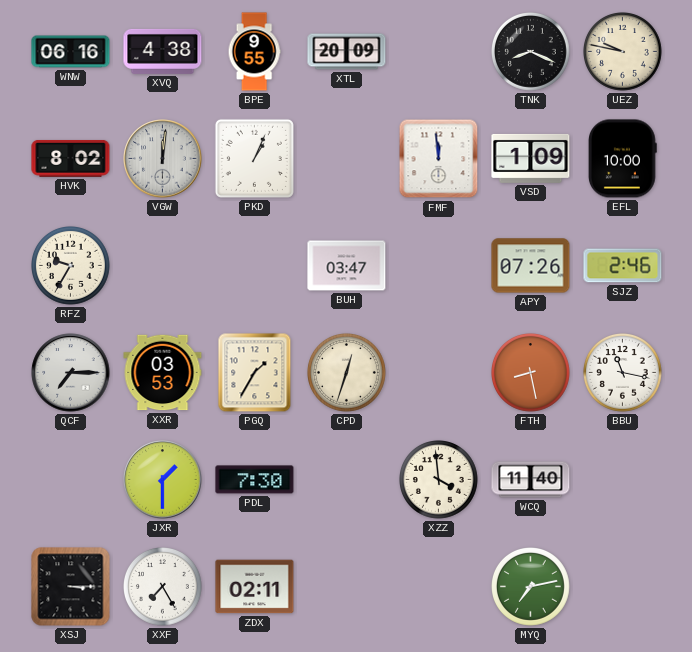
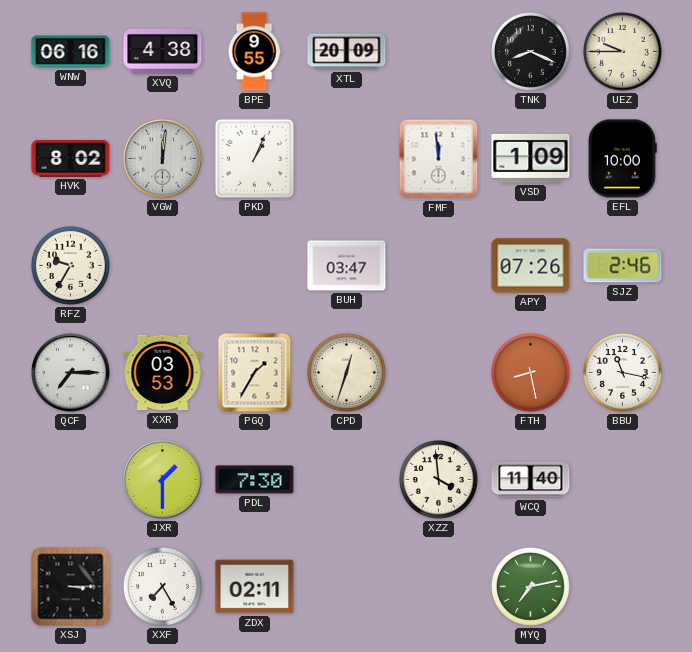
UEZ: 9:47 -> 9:45
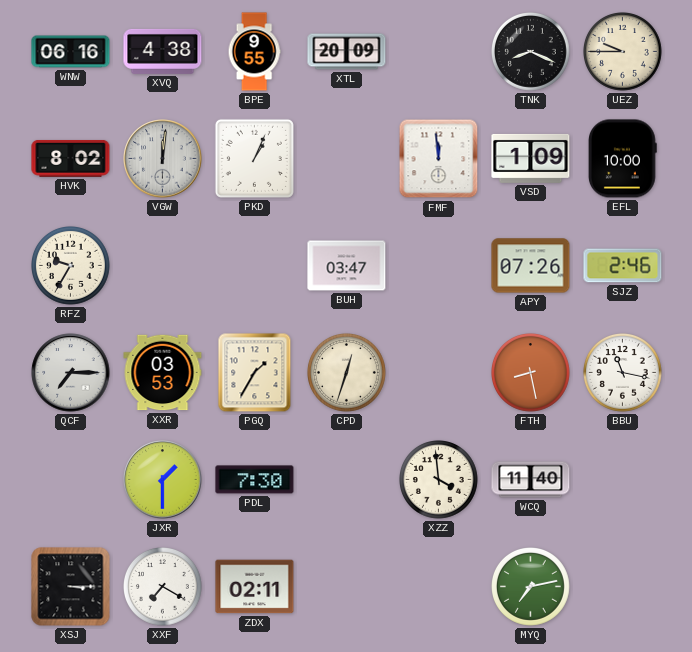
XXF: 7:25 -> 7:20
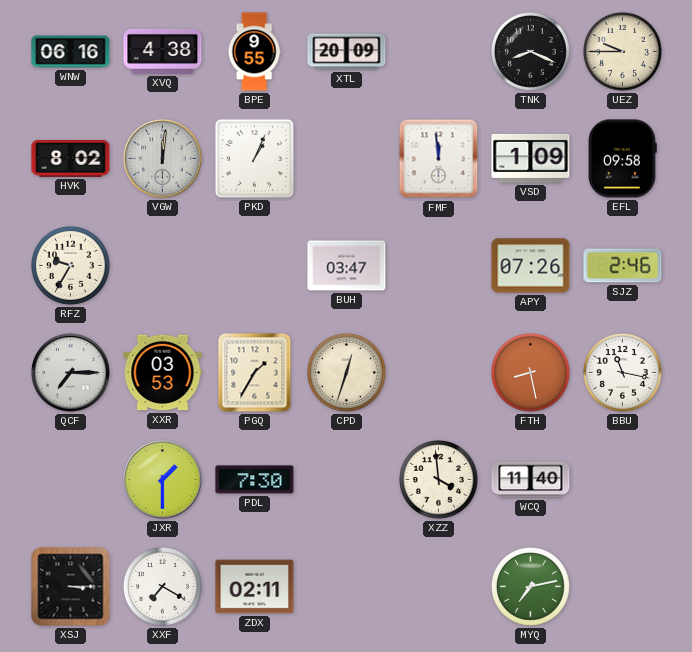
EFL: 10:00 -> 09:58
